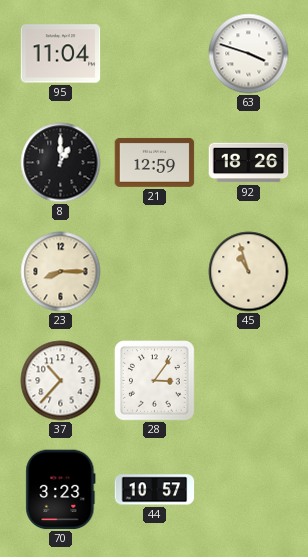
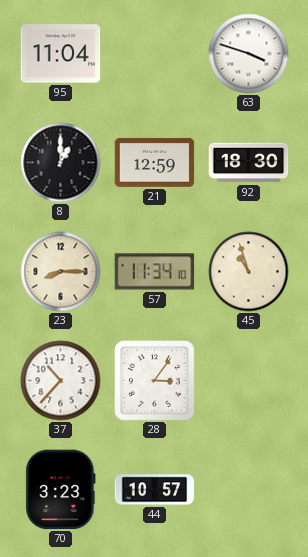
92: 18:26 -> 18:30
57: none -> 11:34
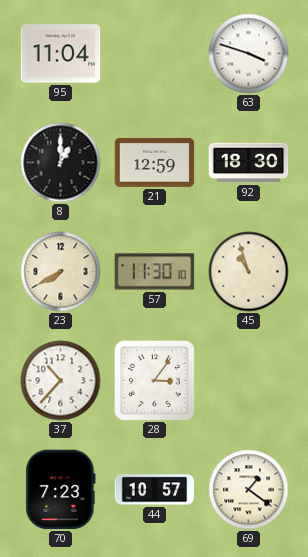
23: 8:15 -> 7:40
57: 11:34 -> 11:30
70: 3:23 -> 7:23
69: none -> 1:21
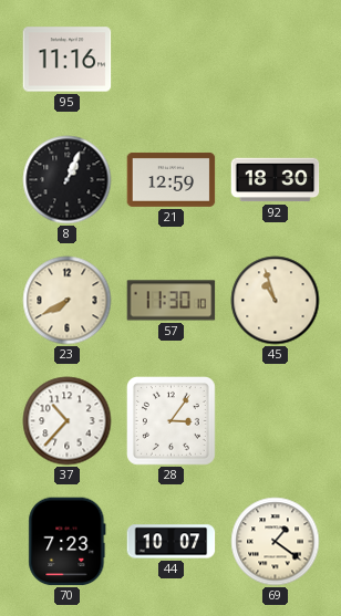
95: 11:04 -> 11:16
63: 3:48 -> none
8: 1:00 -> 1:04
44: 10:57 -> 10:07
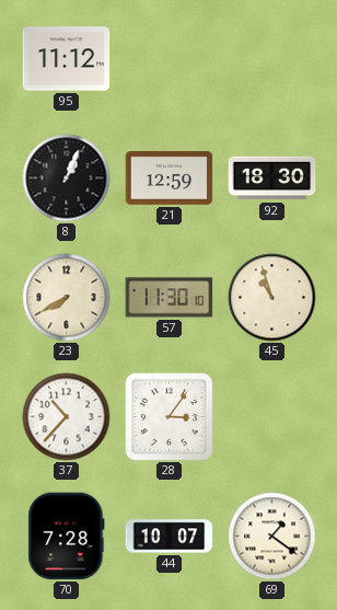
95: 11:16 -> 11:12
70: 7:23 -> 7:28
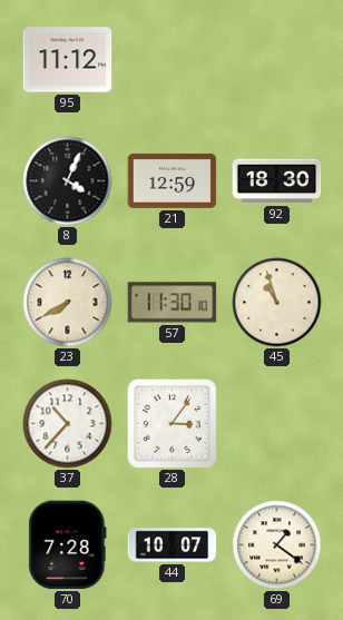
8: 1:04 -> 4:04
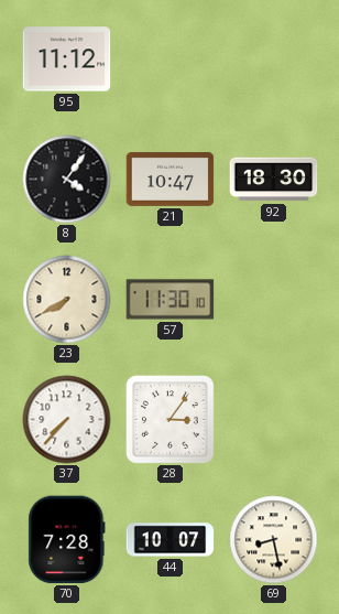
8: 4:04 -> 4:06
21: 12:59 -> 10:47
45: 10:57 -> none
37: 10:37 -> 7:37
69: 1:21 -> 8:28
